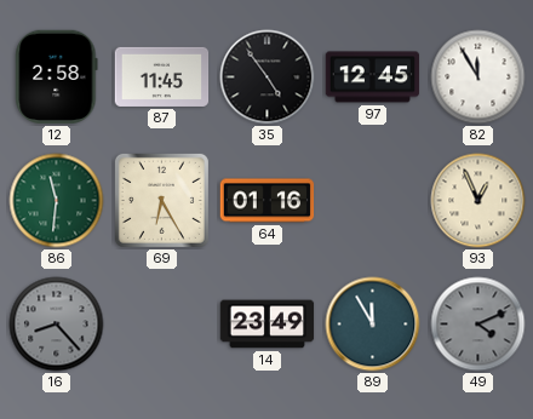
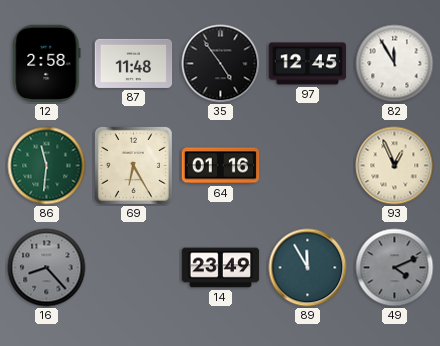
87: 11:45 -> 11:48
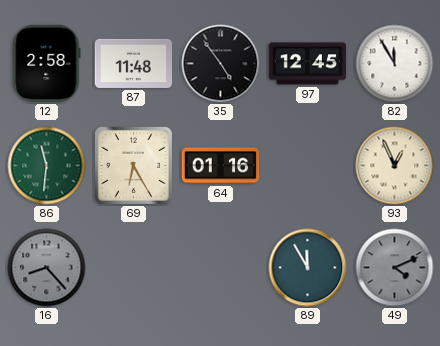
14: 23:49 -> none
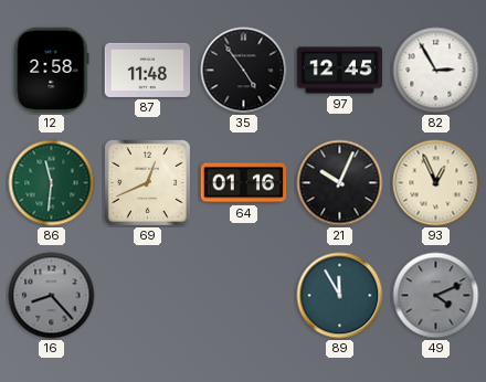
82: 11:55 -> 2:55
69: 6:25 -> 12:41
21: none -> 10:04
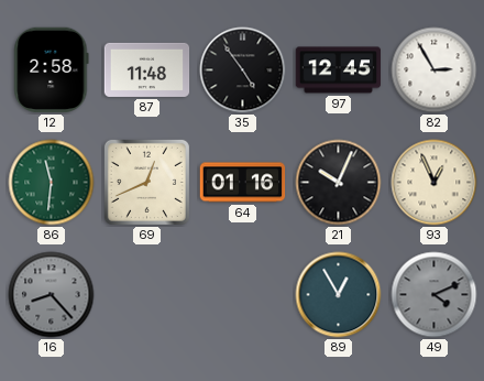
89: 11:55 -> 12:55
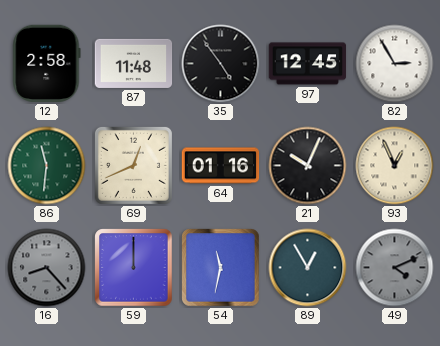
59: none -> 12:00
54: none -> 11:32
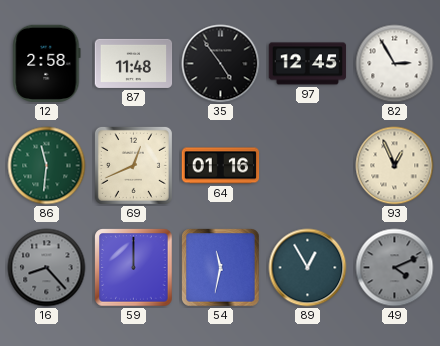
21: 10:04 -> none
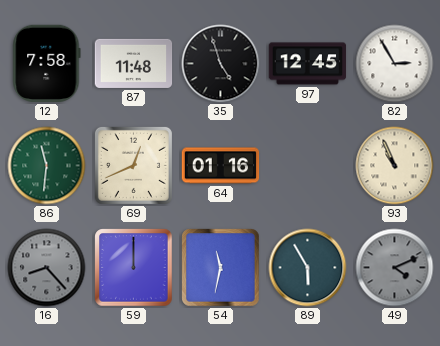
12: 2:58 -> 7:58
35: 4:54 -> 4:57
93: 12:56 -> 10:56
89: 12:55 -> 5:55
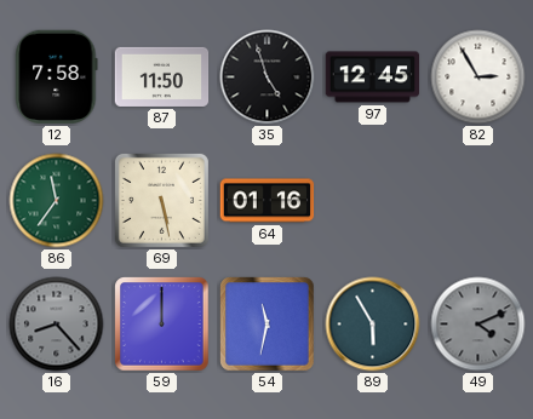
87: 11:48 -> 11:50
86: 11:31 -> 11:36
69: 12:41 -> 5:28
93: 10:56 -> none
